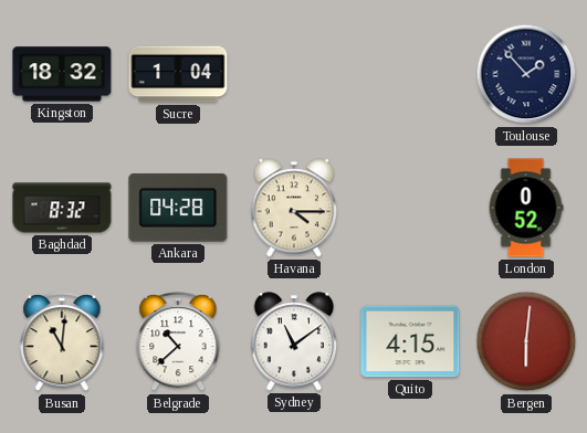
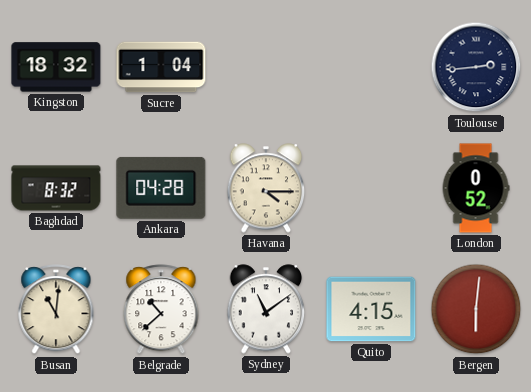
Toulouse: 1:53 -> 2:44
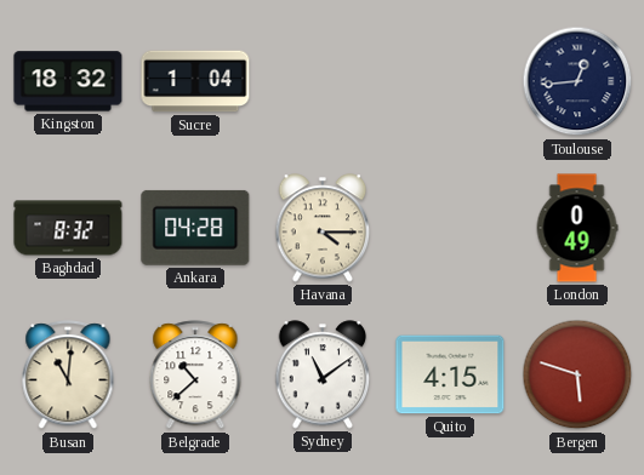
Toulouse: 2:44 -> 12:44
London: 0:52 -> 0:49
Bergen: 6:01 -> 5:48
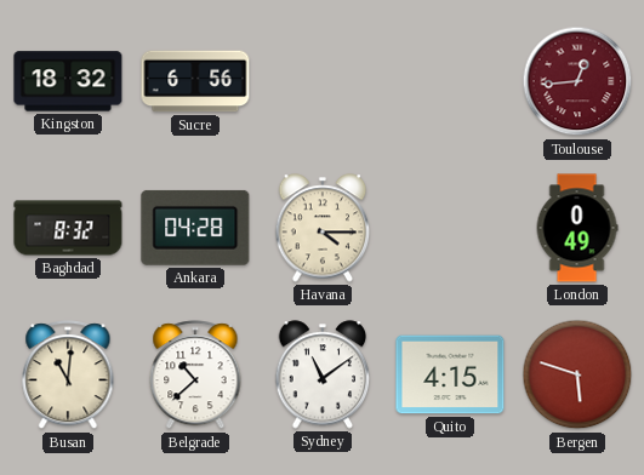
Sucre: 1:04 -> 6:56
Toulouse dial: navy -> burgundy
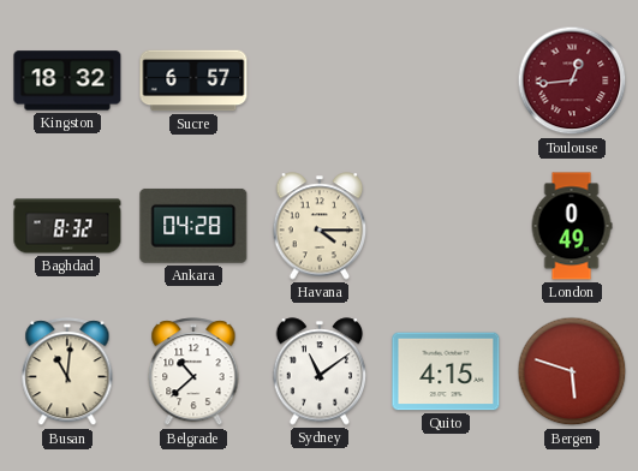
Sucre: 6:56 -> 6:57
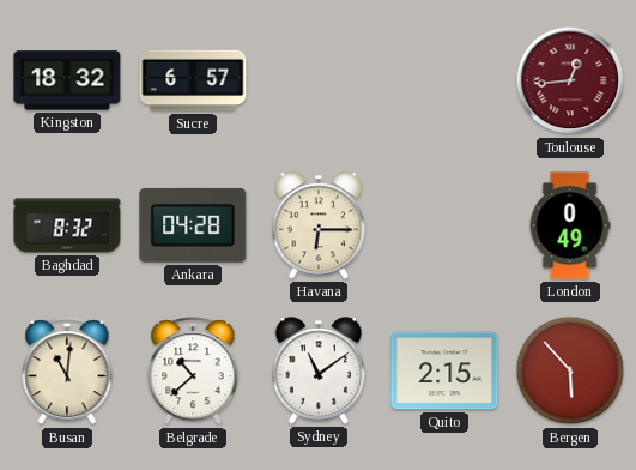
Havana: 4:15 -> 6:15
Quito: 4:15 -> 2:15
Bergen: 5:48 -> 5:53
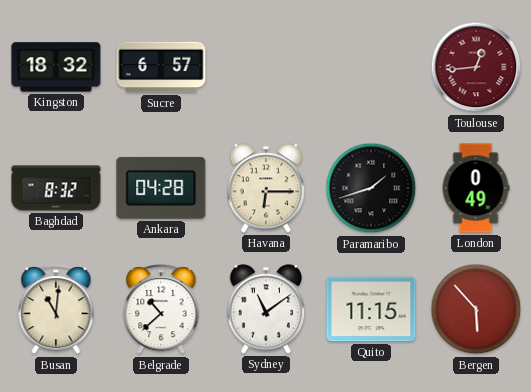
Paramaribo: none -> 1:42
Quito: 2:15 -> 11:15
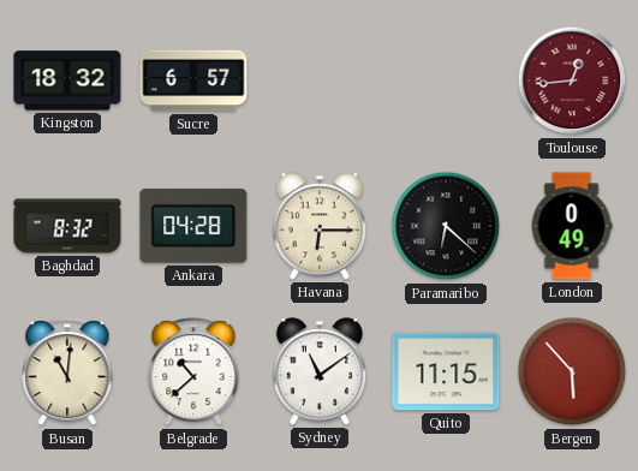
Paramaribo: 1:42 -> 6:22
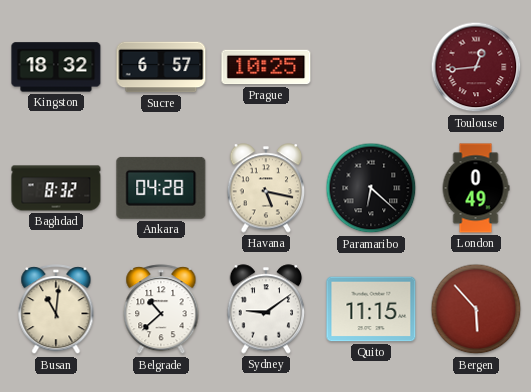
Prague: none -> 10:25
Havana: 6:15 -> 5:17
Sydney: 11:09 -> 9:09
